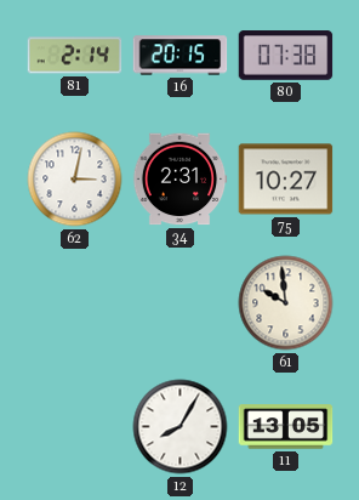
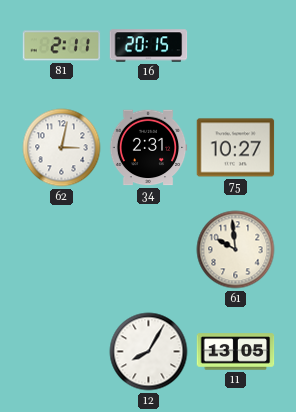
81: 2:14 -> 2:11
80: 07:38 -> none
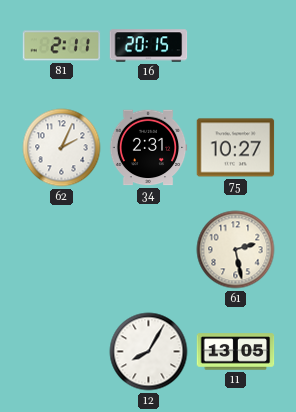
62: 3:02 -> 2:04
61: 9:59 -> 2:28
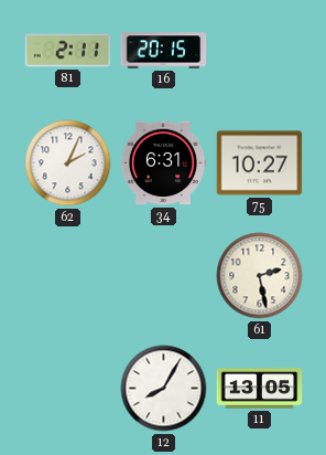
34: 2:31 -> 6:31
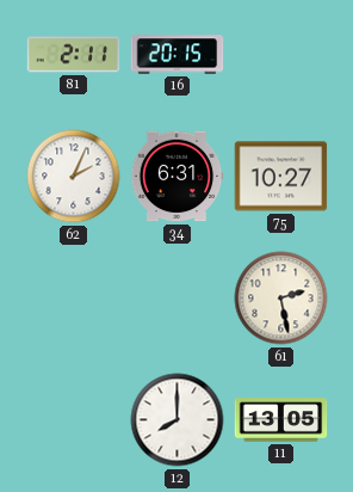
12: 8:05 -> 8:00
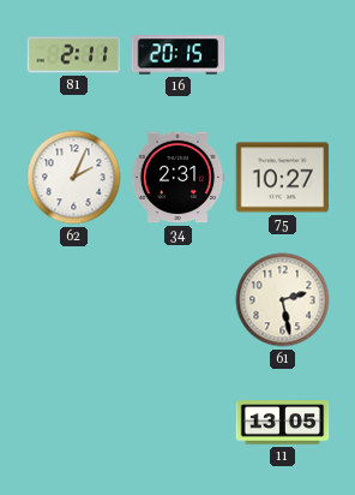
34: 6:31 -> 2:31
12: 8:00 -> none
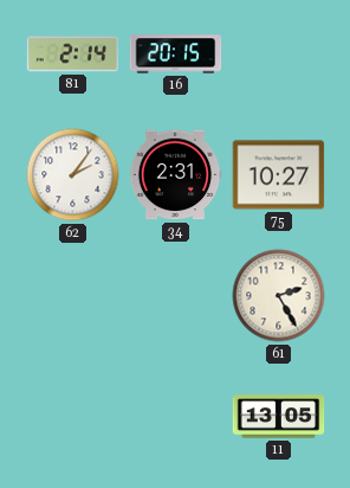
81: 2:11 -> 2:14
62: 2:04 -> 2:06
61: 2:28 -> 2:25
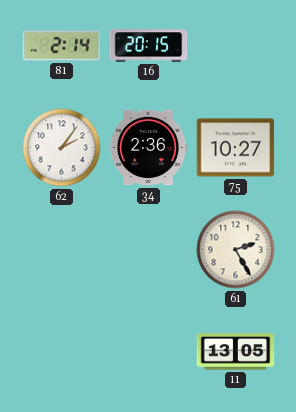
34: 2:31 -> 2:36
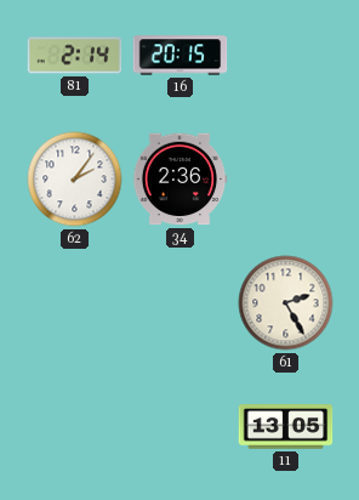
75: 10:27 -> none
